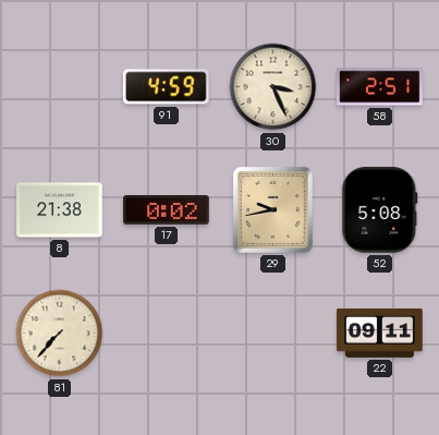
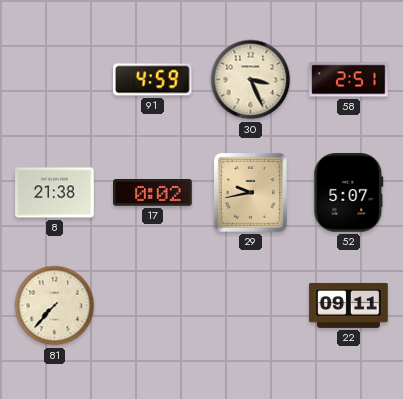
52: 5:08 -> 5:07
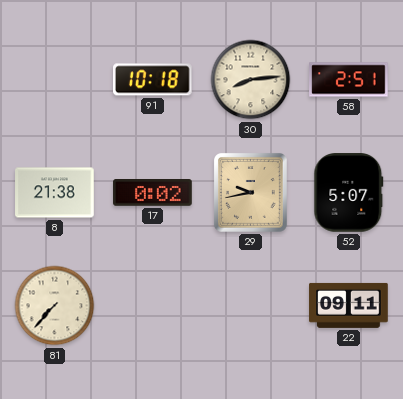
91: 4:59 -> 10:18
30: 3:26 -> 8:14
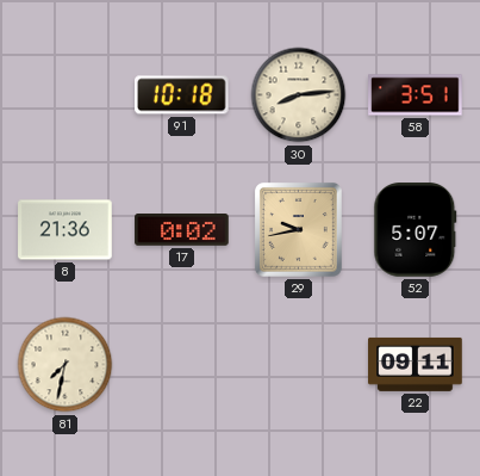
58: 2:51 -> 3:51
8: 21:38 -> 21:36
81: 7:37 -> 7:32
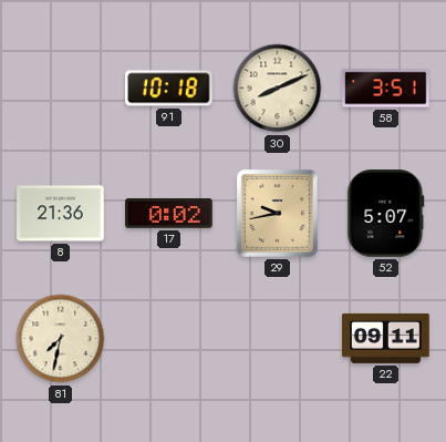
30: 8:14 -> 8:11
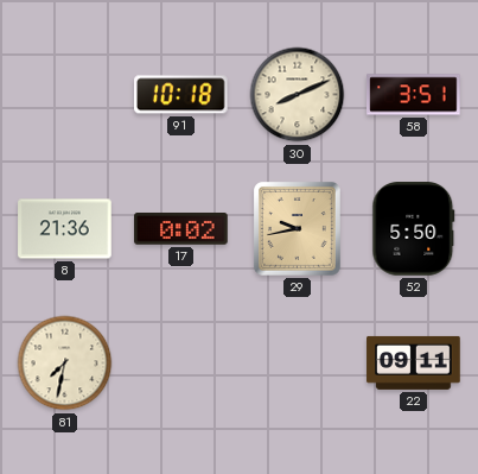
52: 5:07 -> 5:50
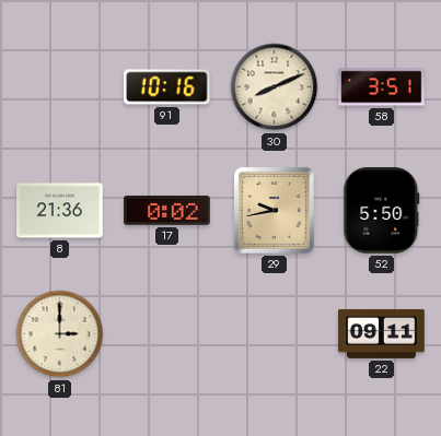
91: 10:18 -> 10:16
81: 7:32 -> 3:00
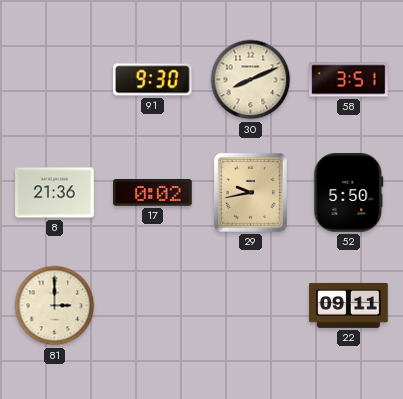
91: 10:16 -> 9:30
